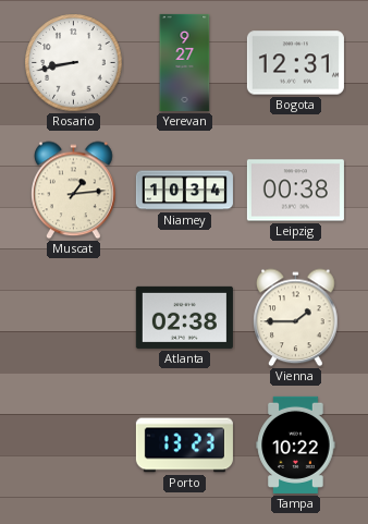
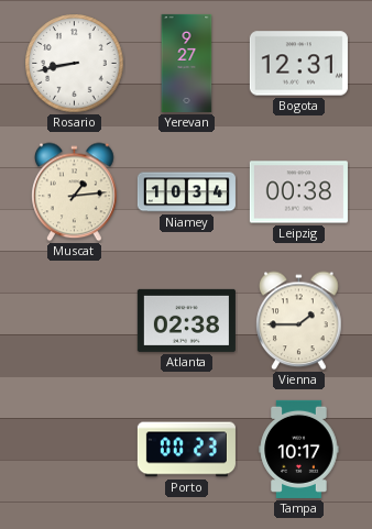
Porto: 13:23 -> 00:23
Tampa: 10:22 -> 10:17
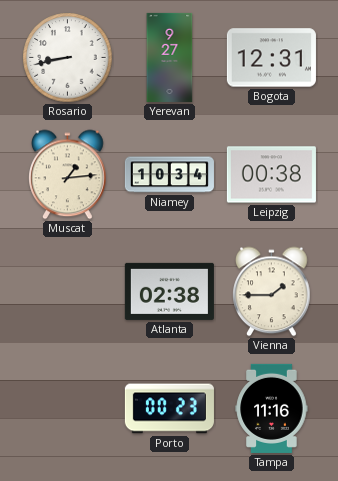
Tampa: 10:17 -> 11:16
